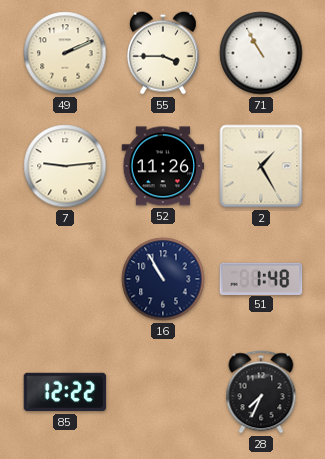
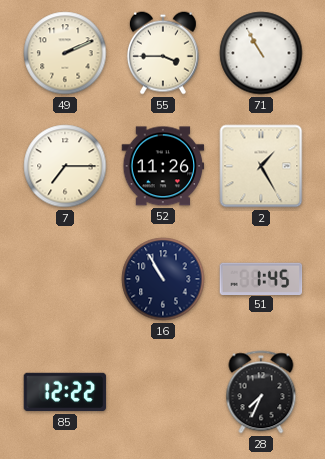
7: 9:14 -> 7:15
51: 1:48 -> 1:45
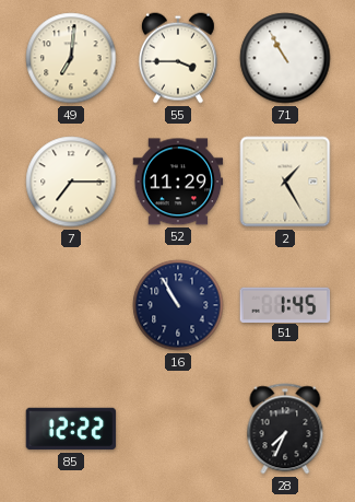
49: 2:11 -> 7:01
52: 11:26 -> 11:29
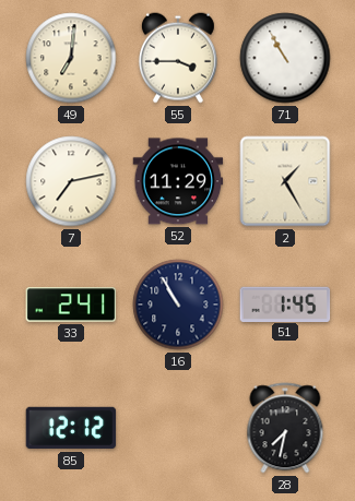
7: 7:15 -> 7:13
33: none -> 2:41
85: 12:22 -> 12:12
28: 7:34 -> 7:32
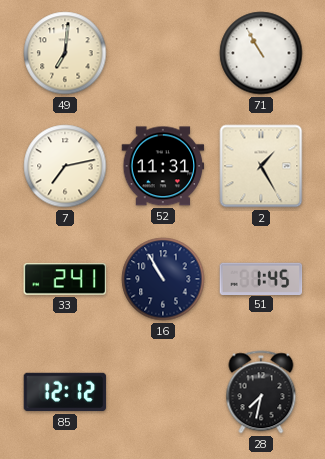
55: 3:45 -> none
52: 11:29 -> 11:31
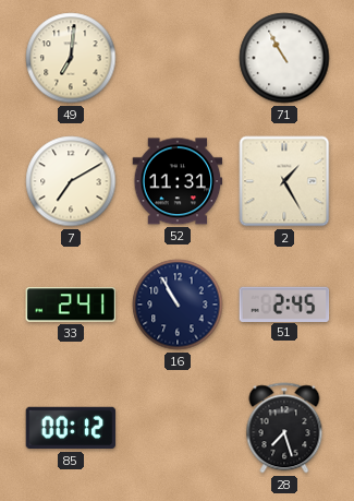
7: 7:13 -> 7:10
51: 1:45 -> 2:45
85: 12:12 -> 00:12
28: 7:32 -> 7:27
